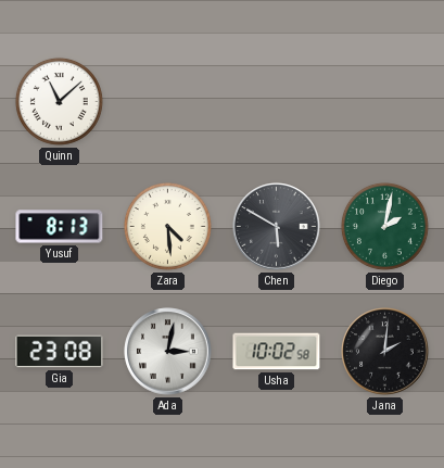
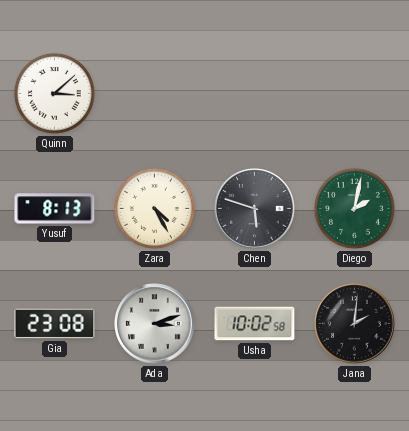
Quinn: 11:08 -> 3:08
Zara: 4:29 -> 4:25
Chen: 5:50 -> 5:48
Ada: 3:02 -> 3:12
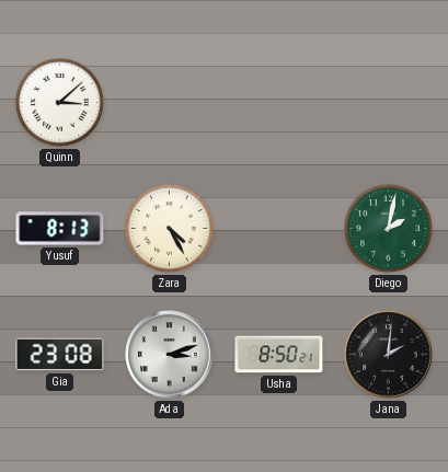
Chen: 5:48 -> none
Usha: 10:02 -> 8:50
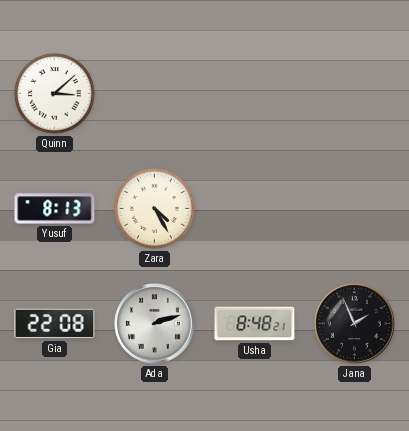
Diego: 2:02 -> none
Gia: 23:08 -> 22:08
Ada: 3:12 -> 2:12
Usha: 8:50 -> 8:48
Jana: 2:01 -> 1:56
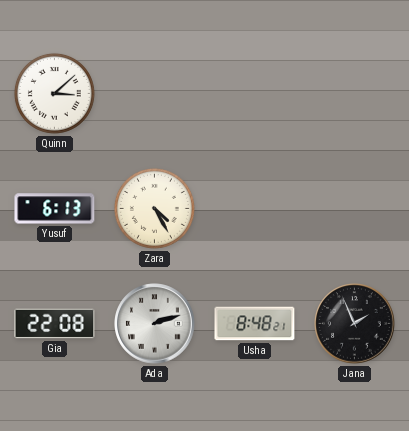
Yusuf: 8:13 -> 6:13
